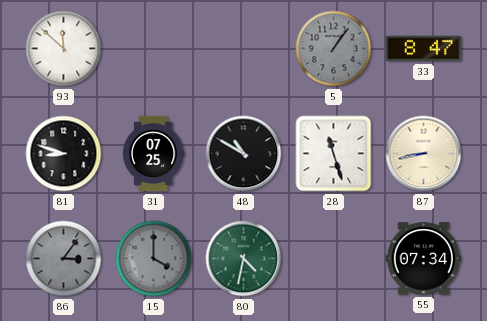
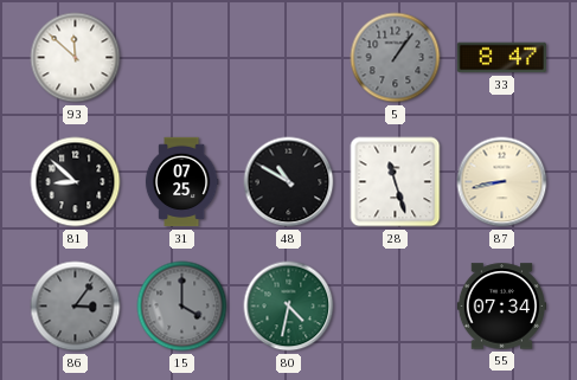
81: 8:48 -> 8:52
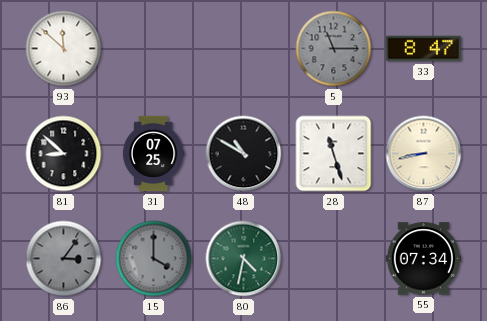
5: 1:06 -> 11:15
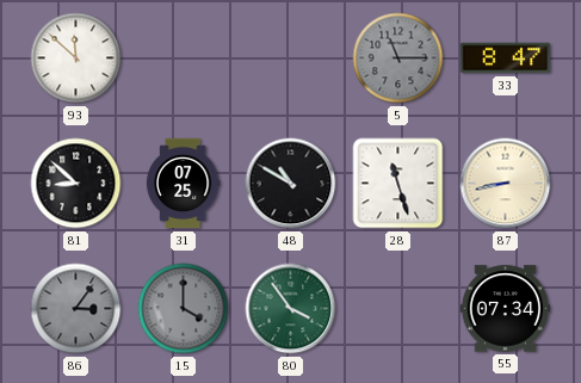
80: 4:32 -> 3:54
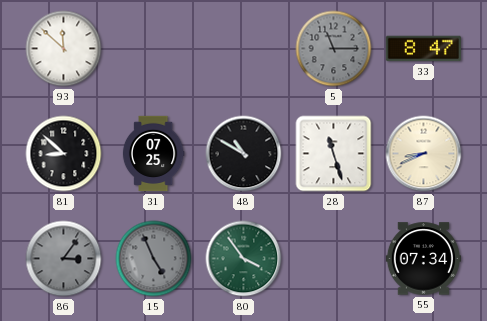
87: 8:43 -> 8:41
15: 4:00 -> 4:56
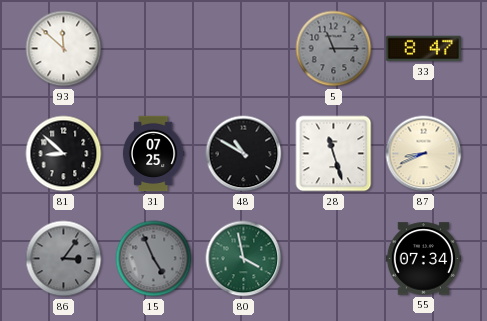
80: 3:54 -> 3:58
